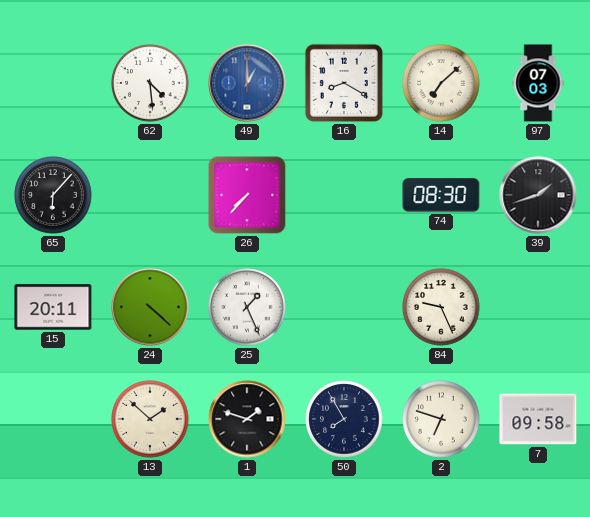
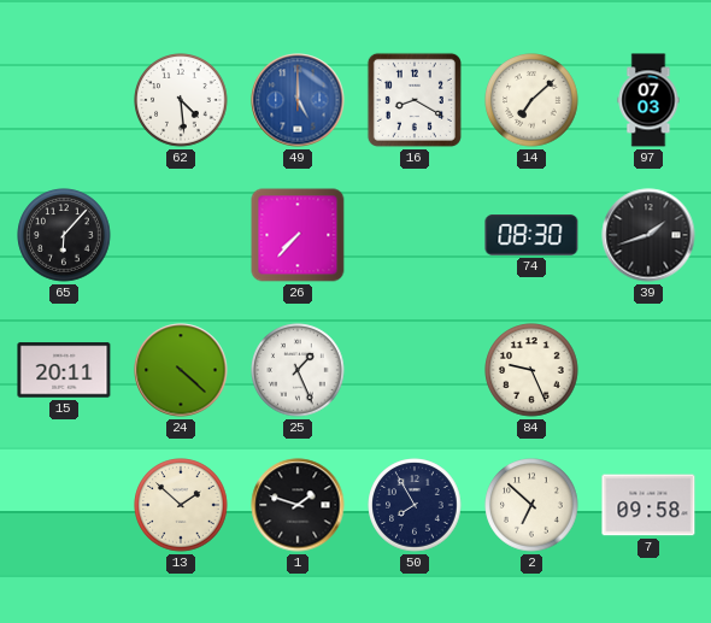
49: 1:00 -> 5:00
2: 6:48 -> 6:52
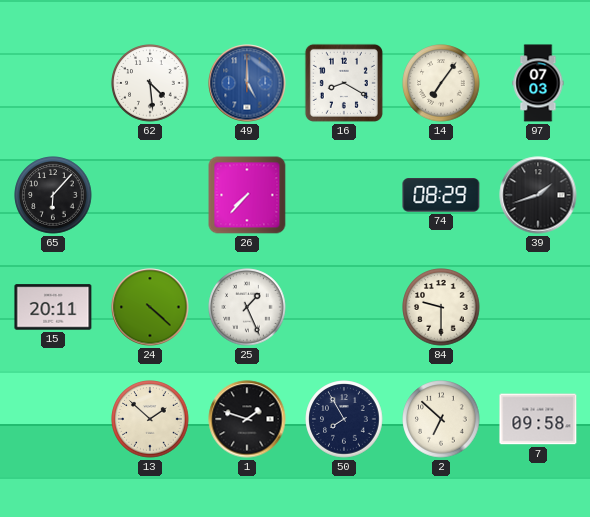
14: 7:08 -> 7:06
74: 08:30 -> 08:29
84: 9:26 -> 9:30
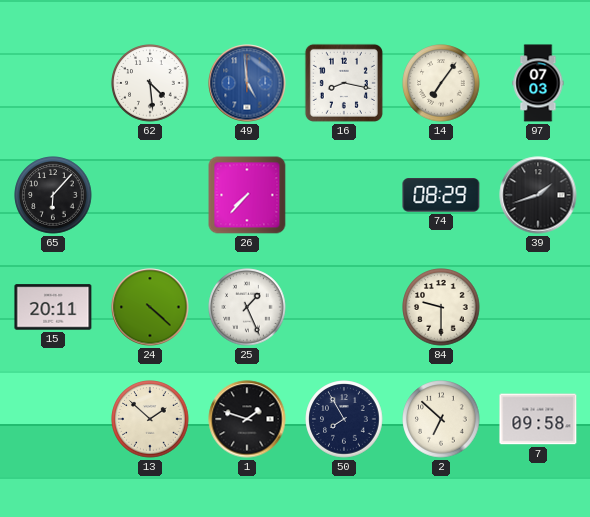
49: 5:00 -> 4:59
16: 8:20 -> 8:17
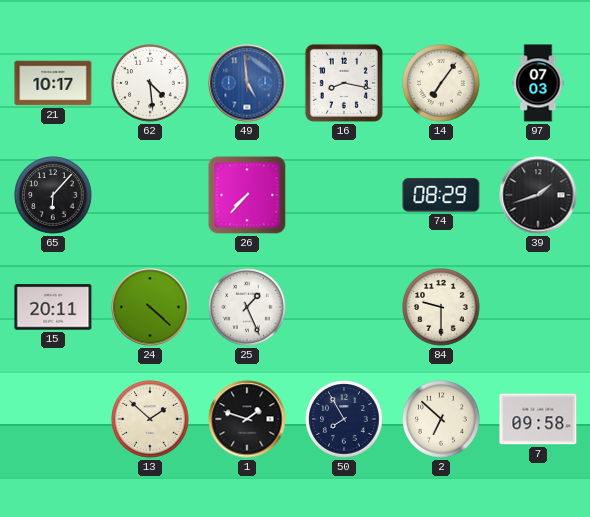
21: none -> 10:17
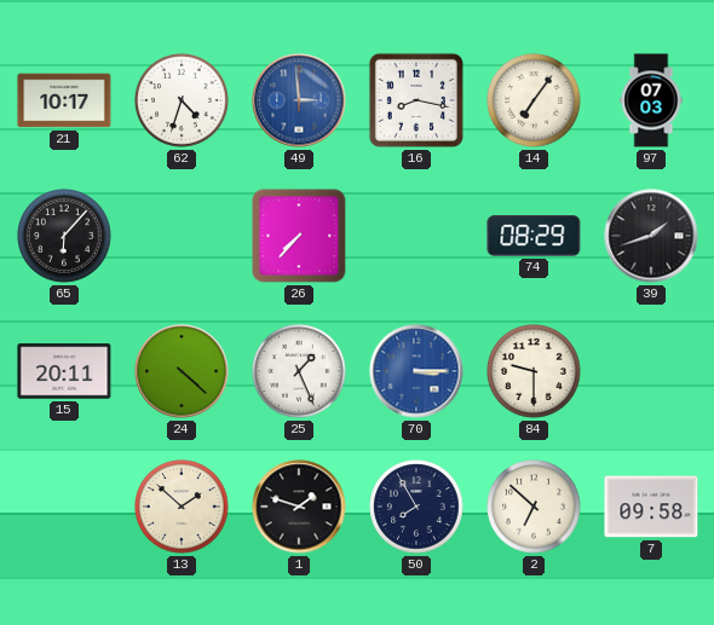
62: 4:29 -> 4:33
49: 4:59 -> 2:59
70: none -> 3:15
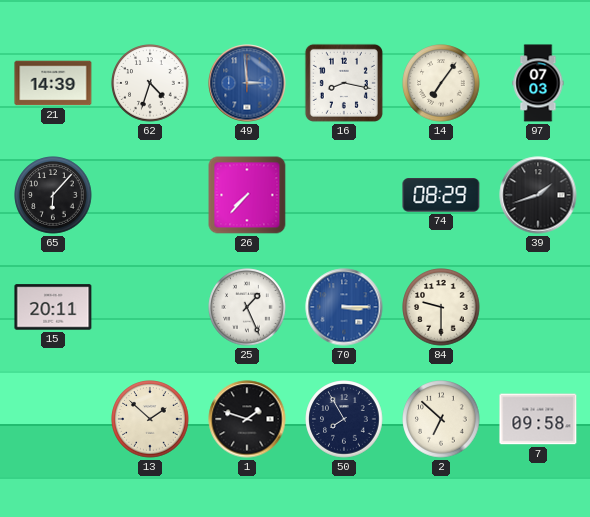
21: 10:17 -> 14:39
24: 4:22 -> none
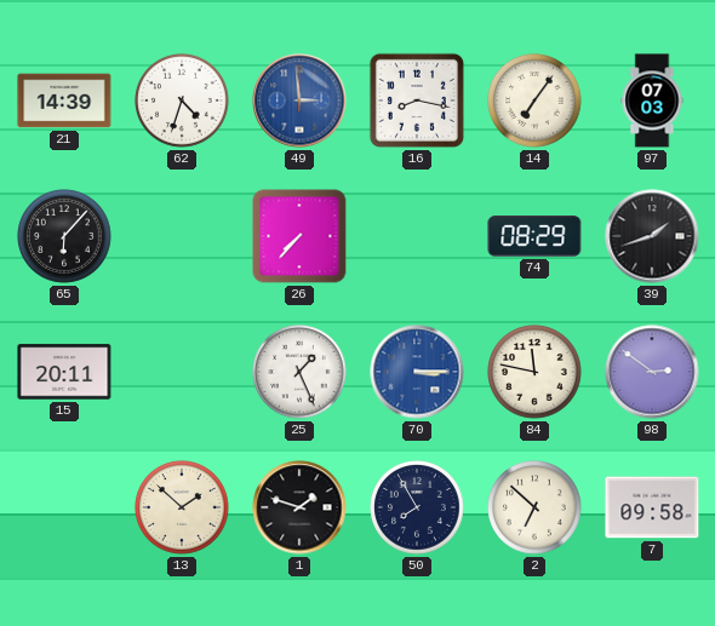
84: 9:30 -> 11:47
98: none -> 2:51
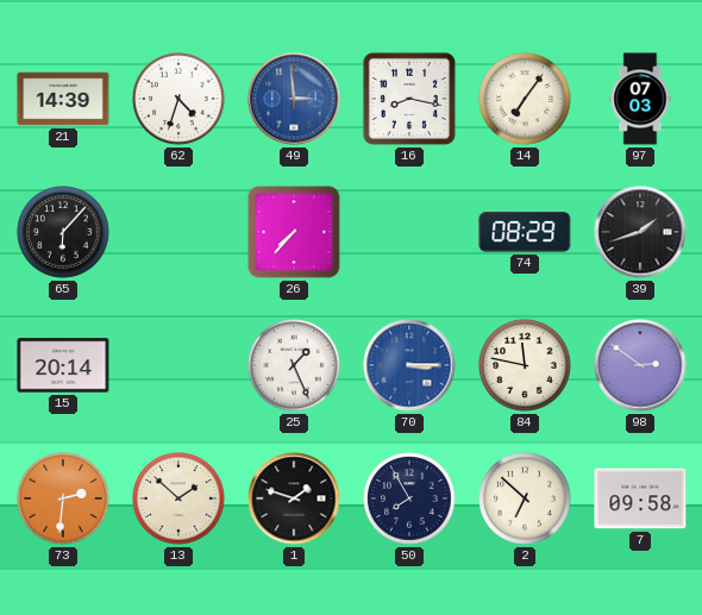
15: 20:11 -> 20:14
73: none -> 2:31
